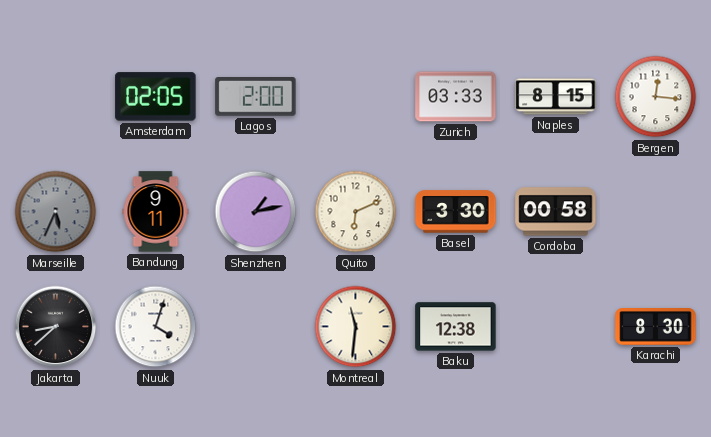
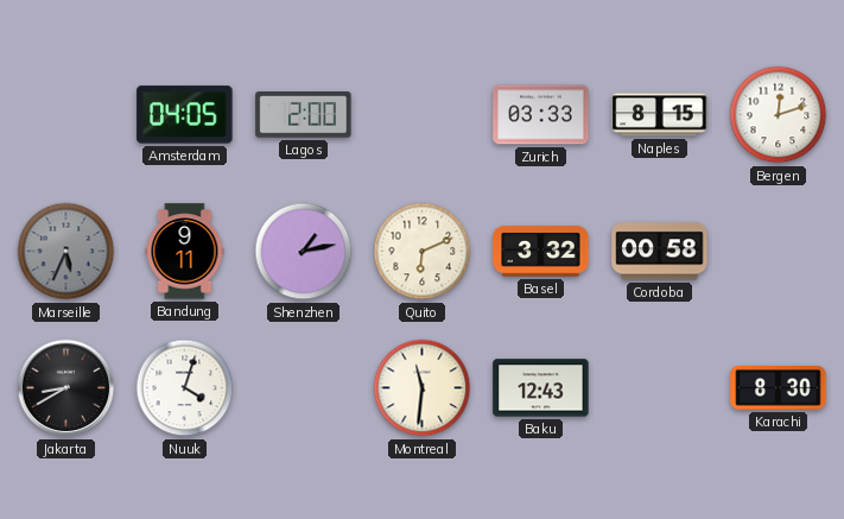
Amsterdam: 02:05 -> 04:05
Bergen: 12:16 -> 12:12
Basel: 3:30 -> 3:32
Jakarta: 8:38 -> 8:40
Baku: 12:38 -> 12:43
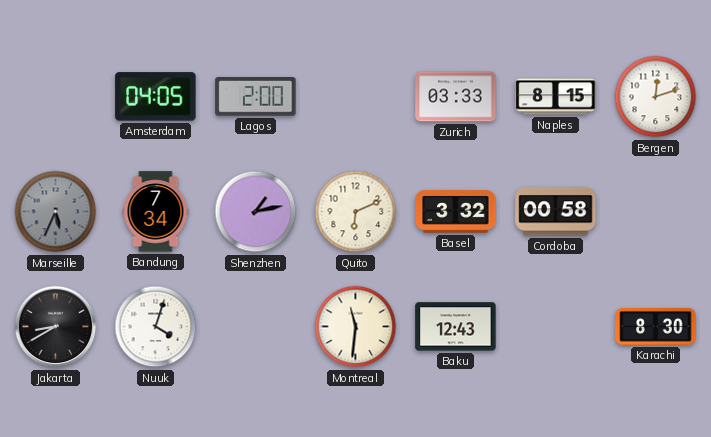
Bandung: 9:11 -> 7:34
